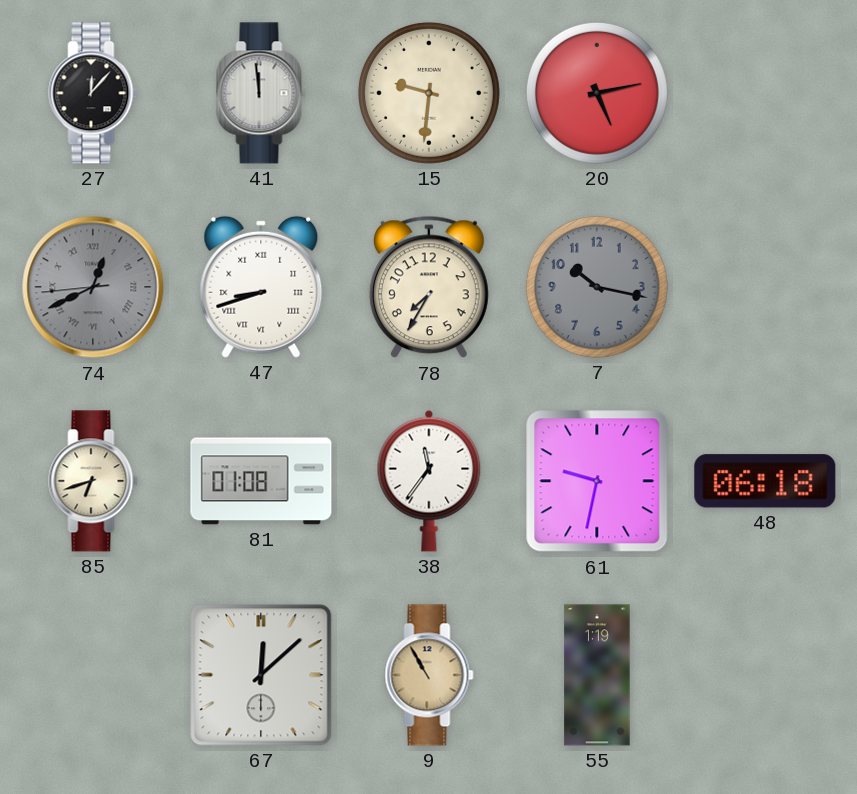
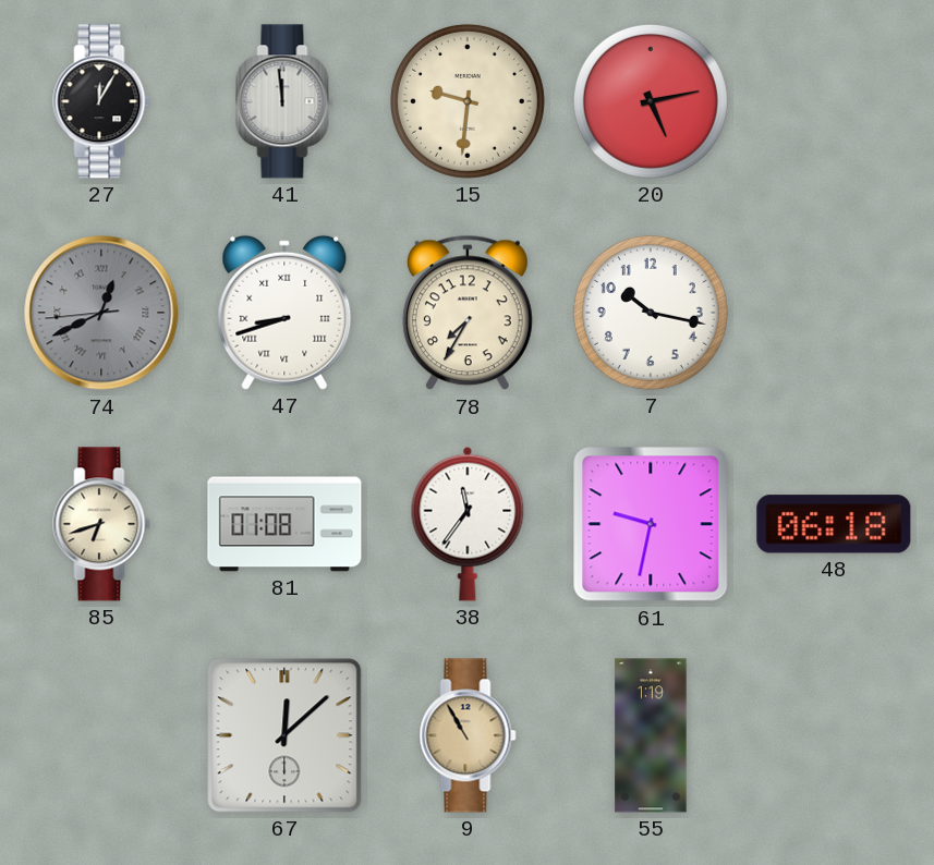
27: 12:07 -> 12:05
7 dial: grey -> white
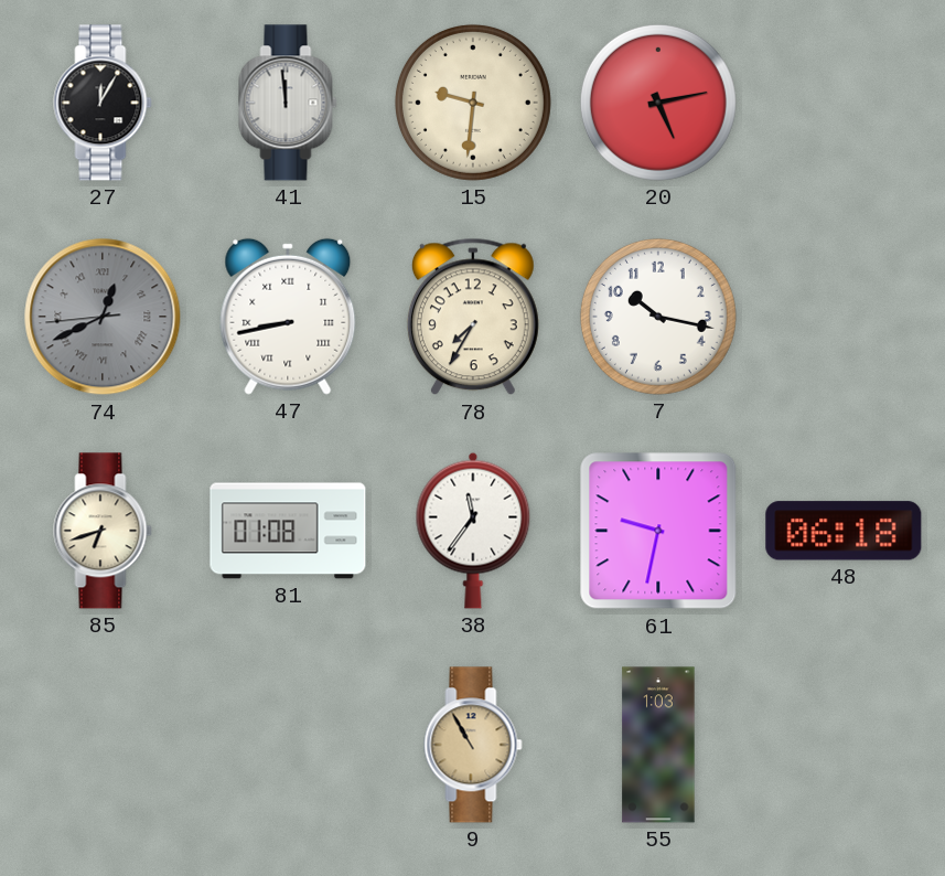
47: 8:42 -> 8:43
67: 12:08 -> none
55: 1:19 -> 1:03
